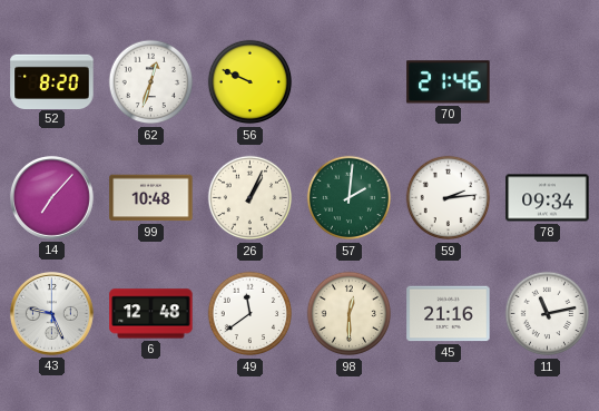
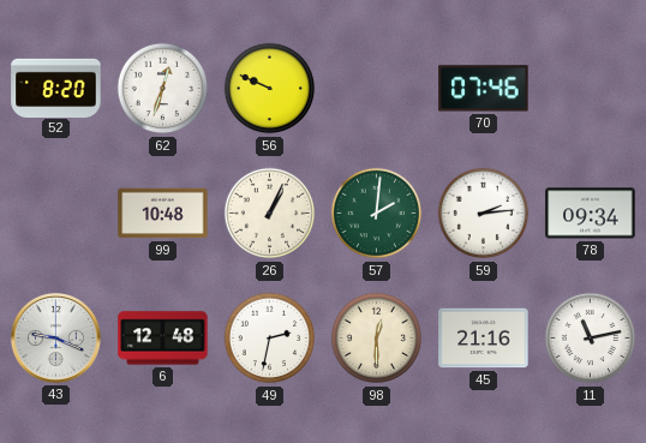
70: 21:46 -> 07:46
14: 7:07 -> none
43: 9:26 -> 9:19
49: 11:39 -> 2:32
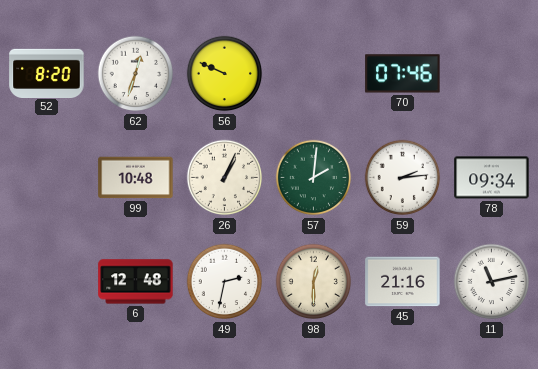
43: 9:19 -> none
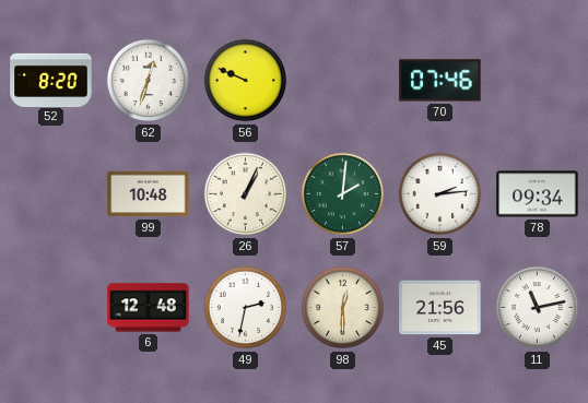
45: 21:16 -> 21:56
